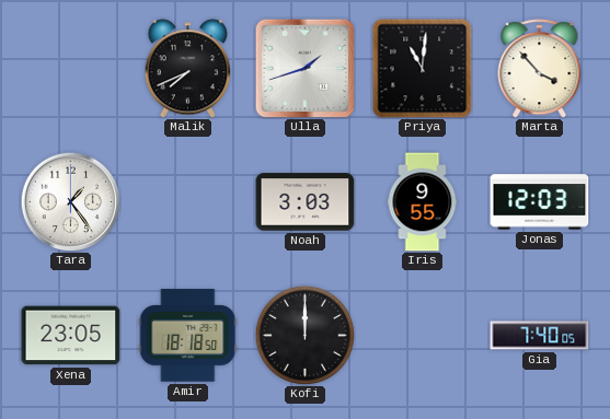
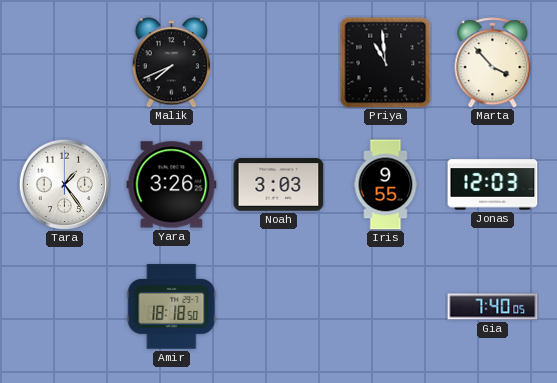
Ulla: 1:42 -> none
Priya: 11:01 -> 10:59
Yara: none -> 3:26
Xena: 23:05 -> none
Kofi: 12:00 -> none
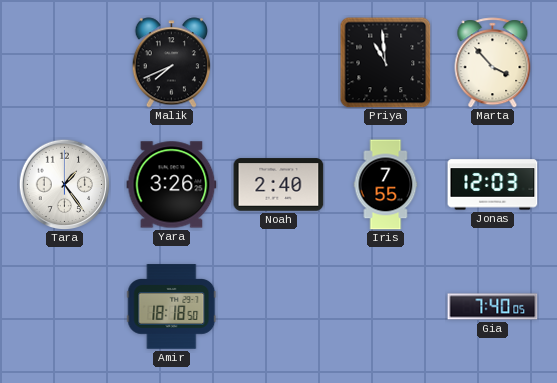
Noah: 3:03 -> 2:40
Iris: 9:55 -> 7:55
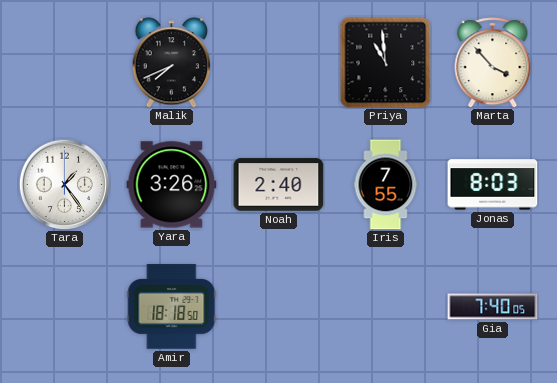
Jonas: 12:03 -> 8:03
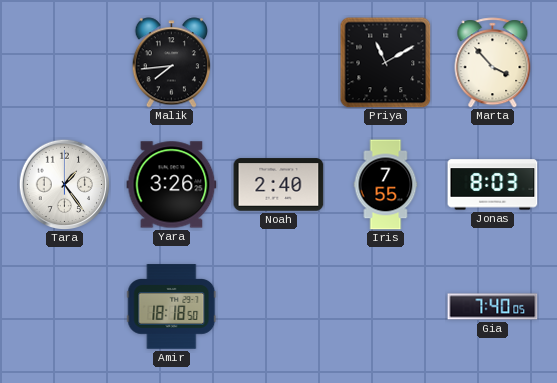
Malik: 7:41 -> 7:44
Priya: 10:59 -> 11:10
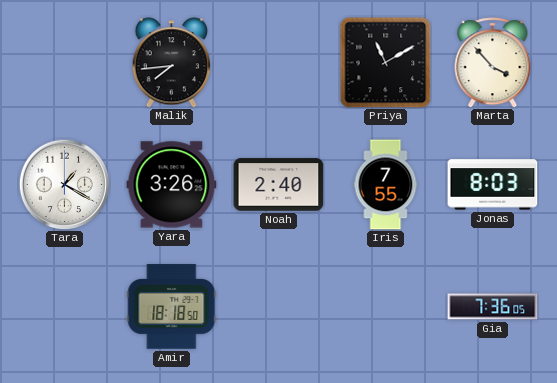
Tara: 1:24 -> 1:20
Gia: 7:40 -> 7:36
